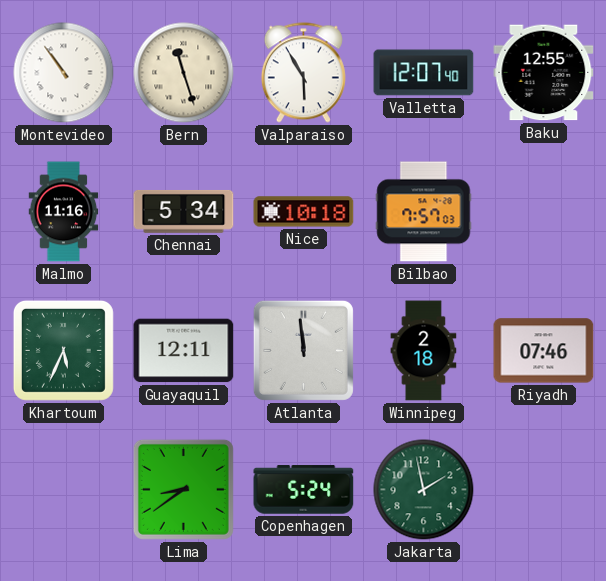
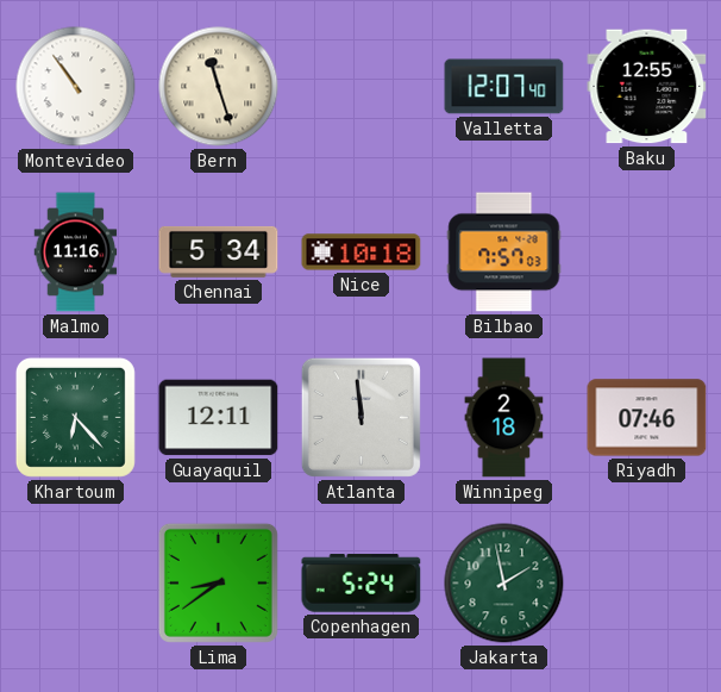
Valparaiso: 5:55 -> none
Khartoum: 5:34 -> 6:23
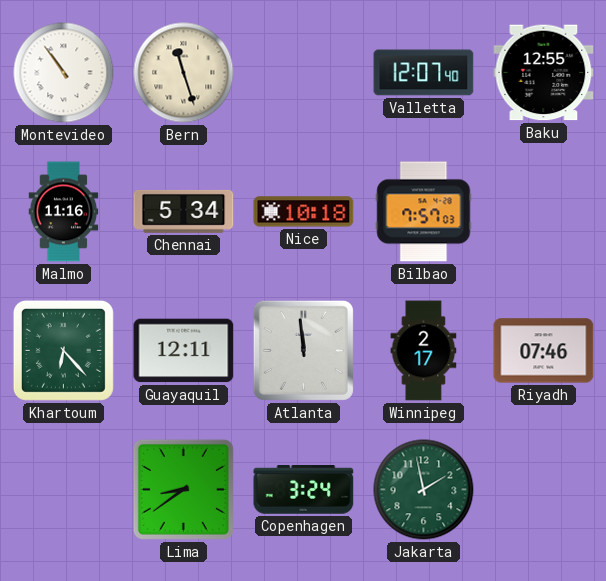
Winnipeg: 2:18 -> 2:17
Copenhagen: 5:24 -> 3:24
